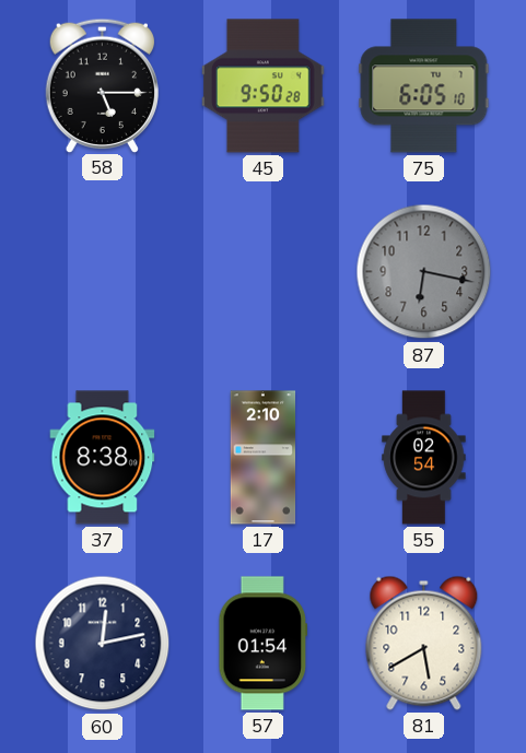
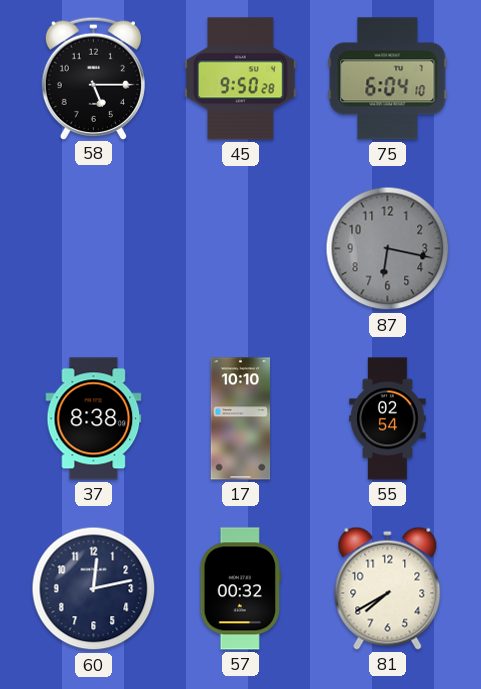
75: 6:05 -> 6:04
17: 2:10 -> 10:10
57: 01:54 -> 00:32
81: 5:40 -> 7:40
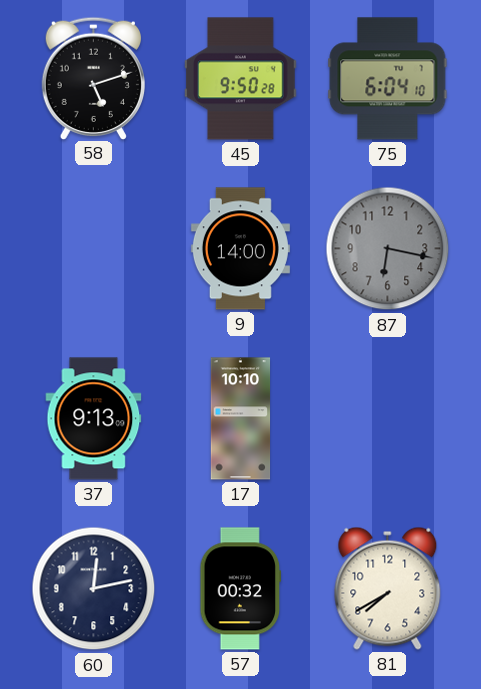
58: 5:15 -> 5:12
9: none -> 14:00
37: 8:38 -> 9:13
55: 02:54 -> none
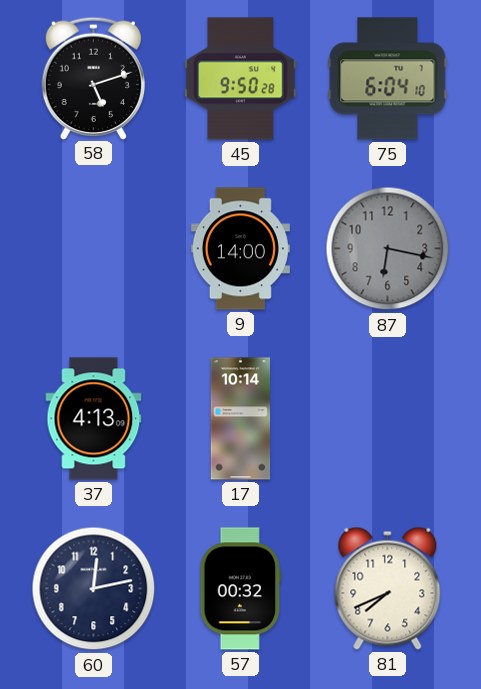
37: 9:13 -> 4:13
17: 10:10 -> 10:14
81: 7:40 -> 7:41
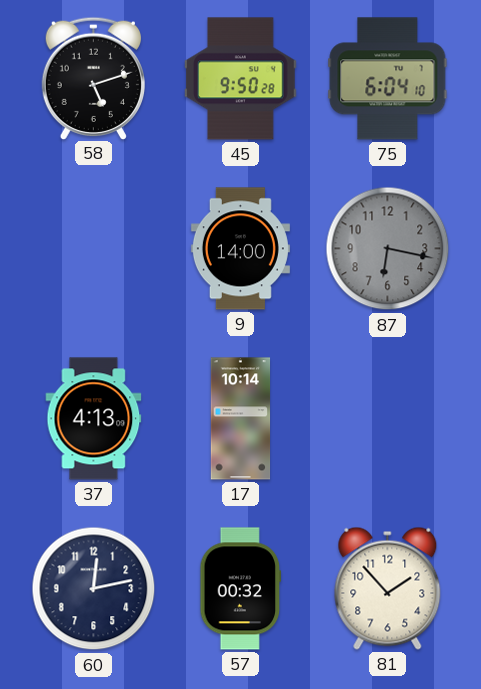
81: 7:41 -> 1:53
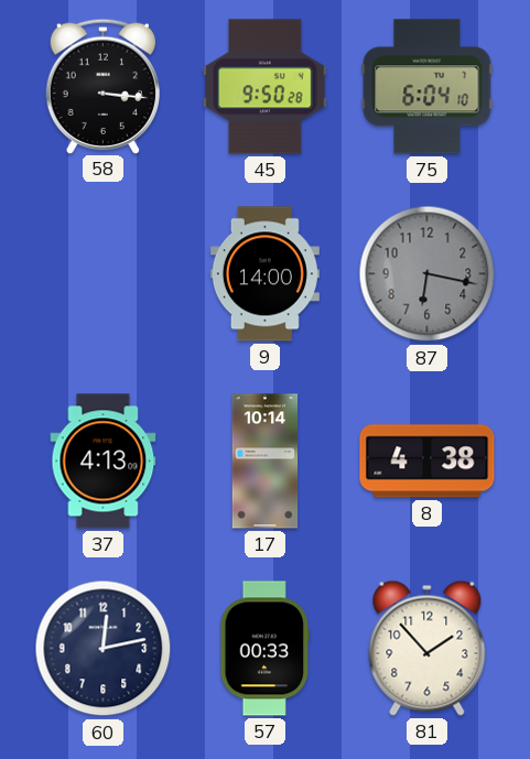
58: 5:12 -> 3:16
8: none -> 4:38
57: 00:32 -> 00:33
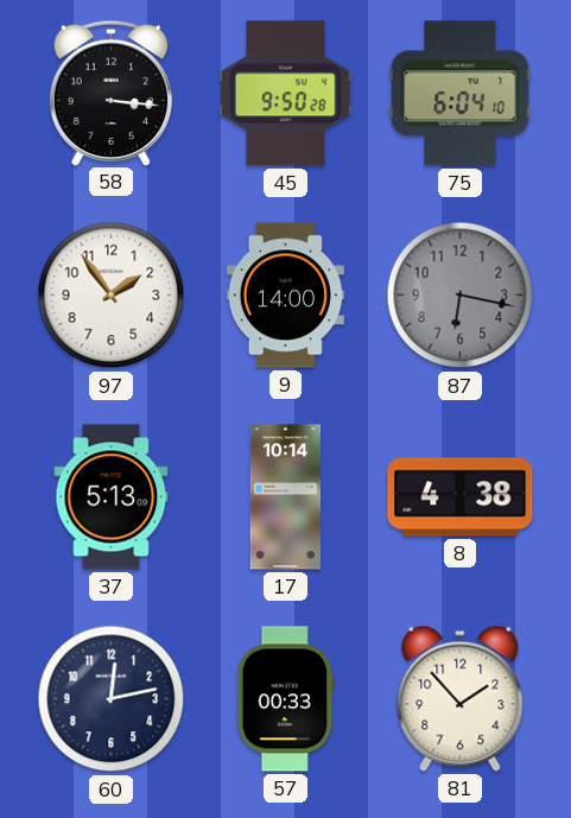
97: none -> 1:54
37: 4:13 -> 5:13
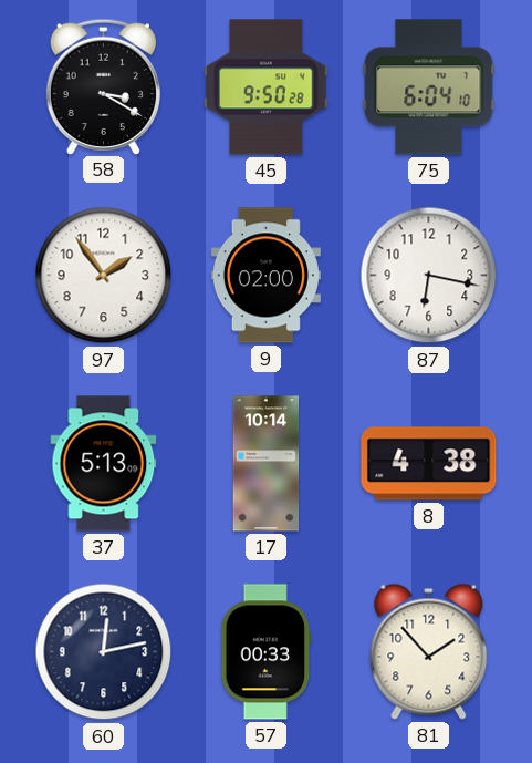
58: 3:16 -> 3:20
9: 14:00 -> 02:00
87 dial: grey -> white
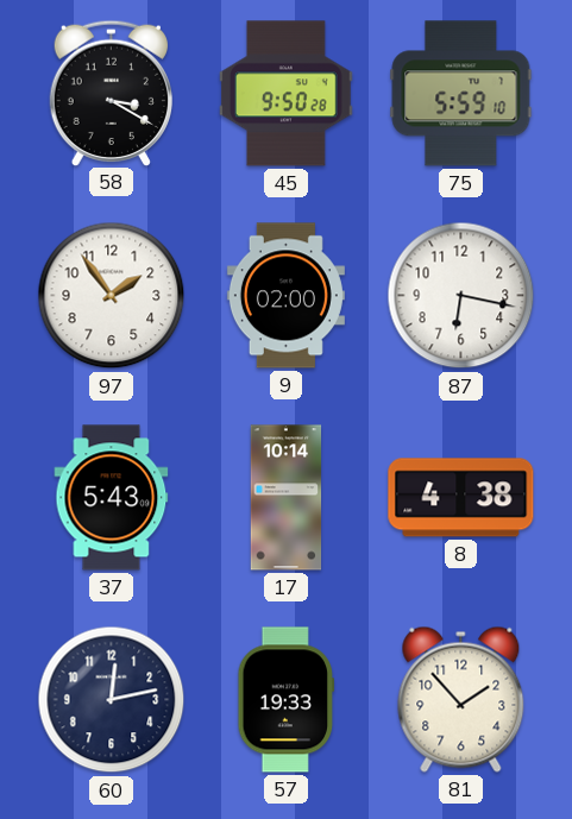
75: 6:04 -> 5:59
37: 5:13 -> 5:43
57: 00:33 -> 19:33
